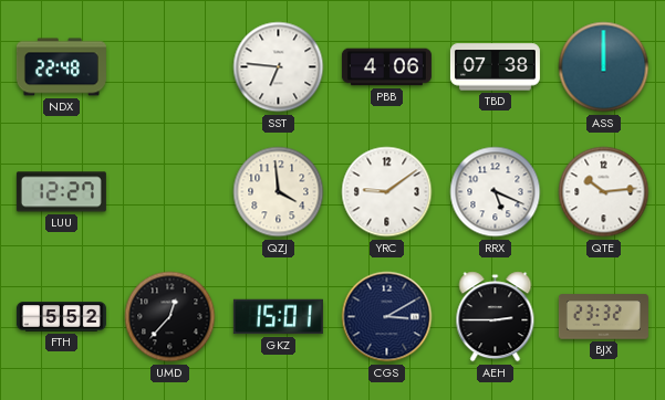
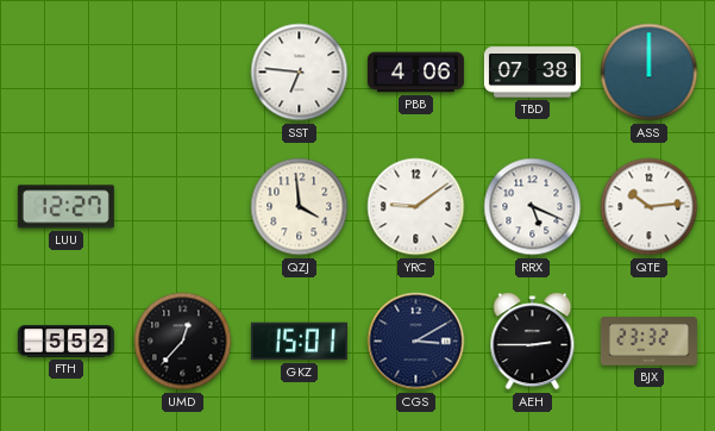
NDX: 22:48 -> none
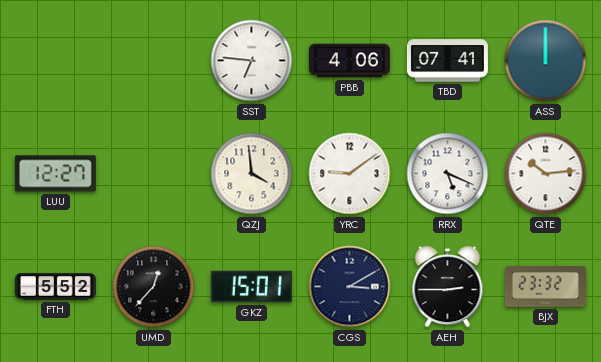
TBD: 07:38 -> 07:41
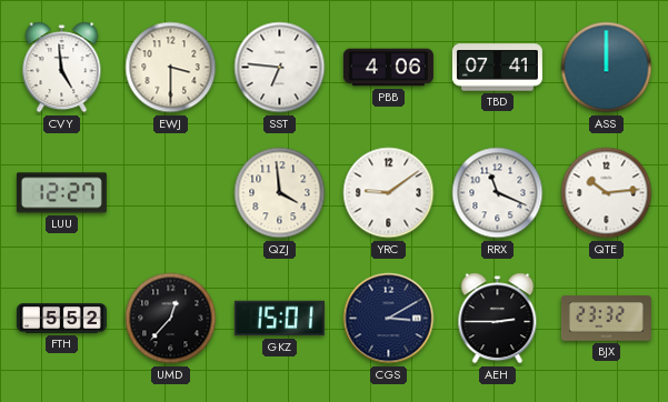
CVY: none -> 4:59
EWJ: none -> 3:30
RRX: 5:19 -> 11:19
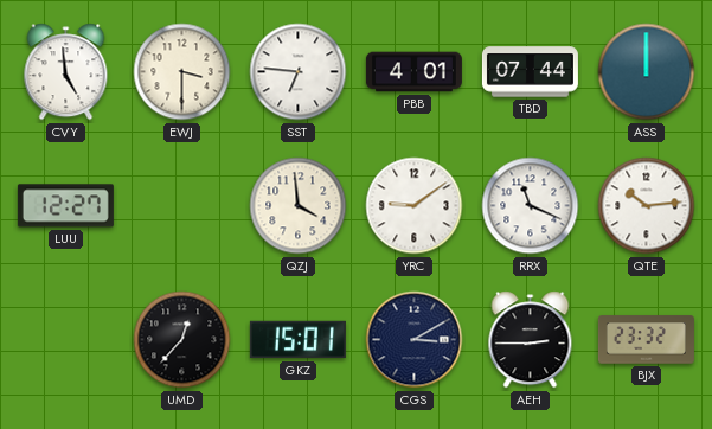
PBB: 4:06 -> 4:01
TBD: 07:41 -> 07:44
FTH: 5:52 -> none
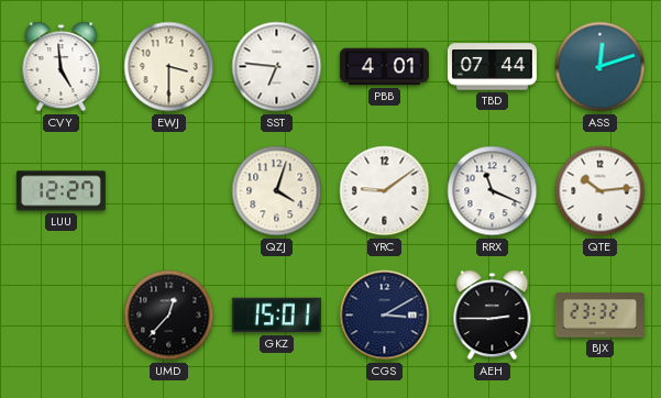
ASS: 12:00 -> 12:12
QZJ: 3:59 -> 4:03
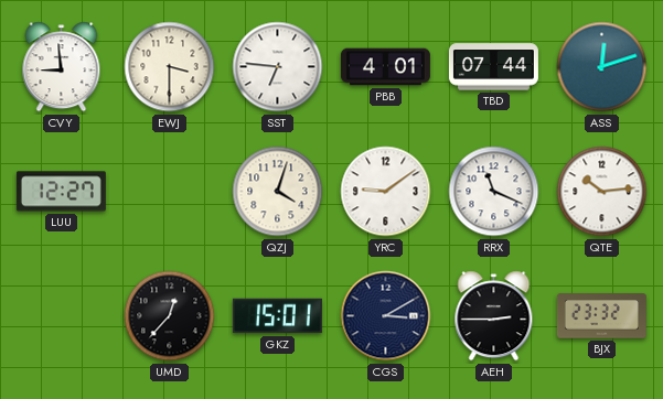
CVY: 4:59 -> 8:59
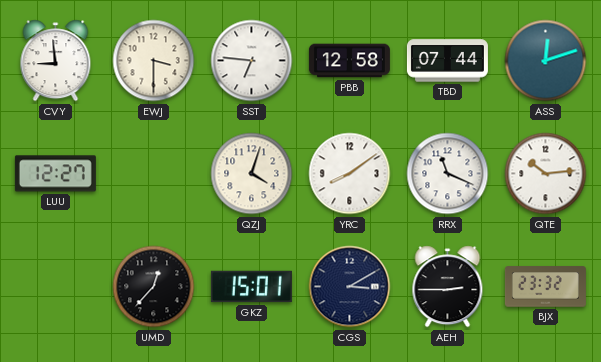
PBB: 4:01 -> 12:58
YRC: 9:09 -> 8:09
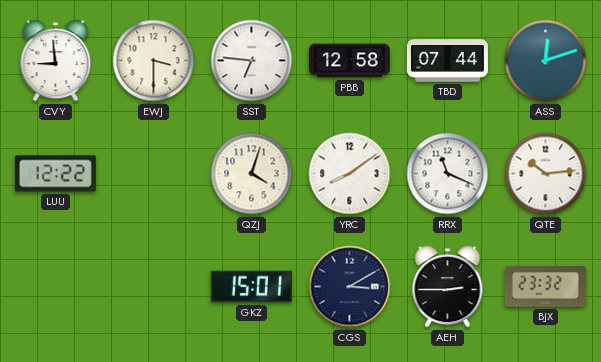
LUU: 12:27 -> 12:22
UMD: 12:37 -> none
